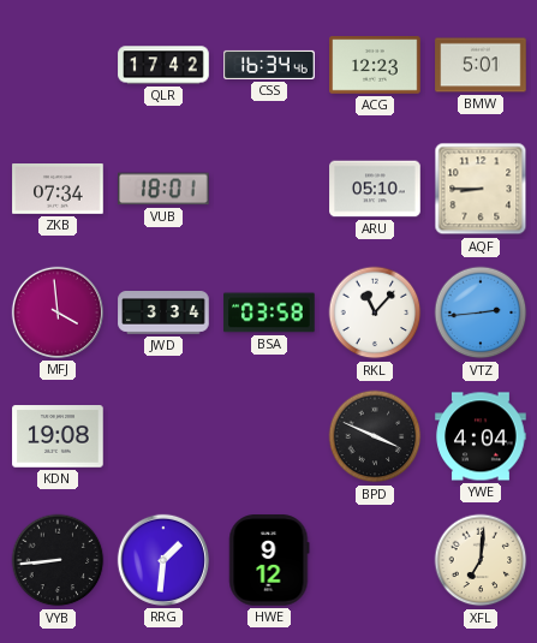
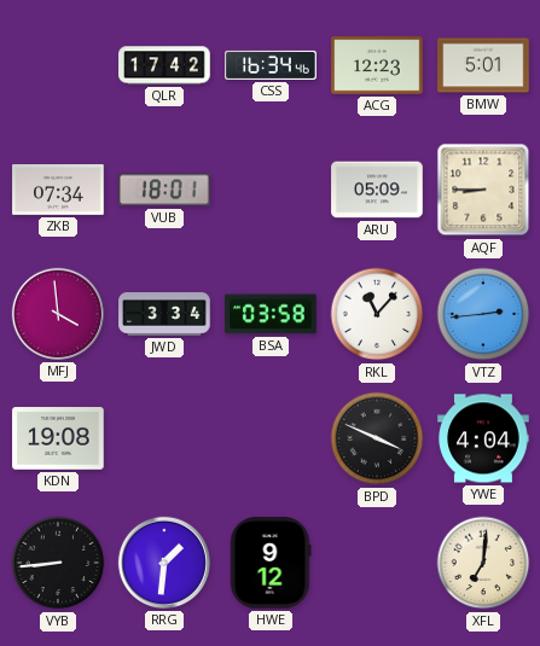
ARU: 05:10 -> 05:09
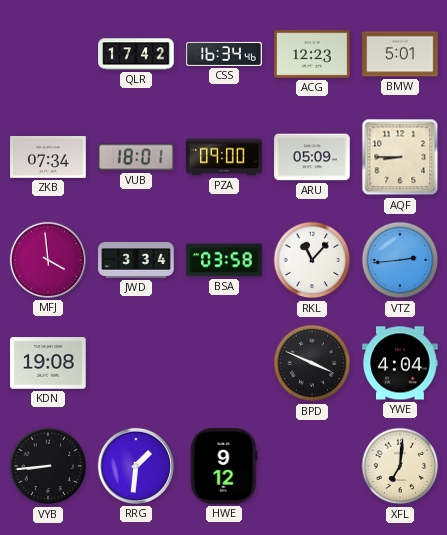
PZA: none -> 09:00
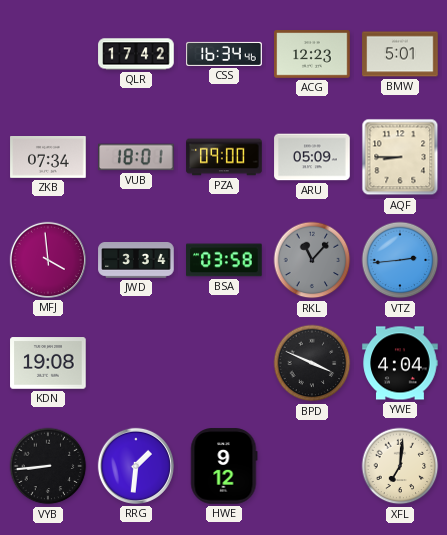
RKL dial: white -> grey
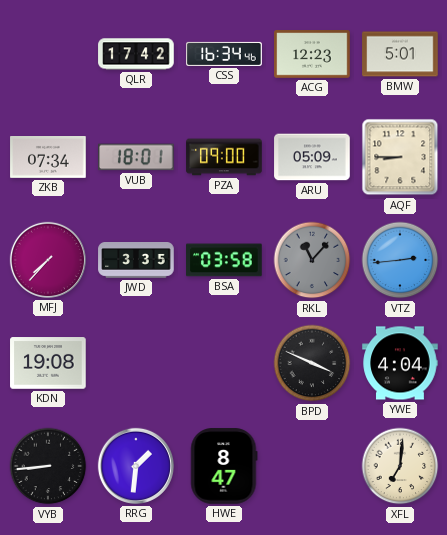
MFJ: 3:59 -> 7:37
JWD: 3:34 -> 3:35
HWE: 9:12 -> 8:47
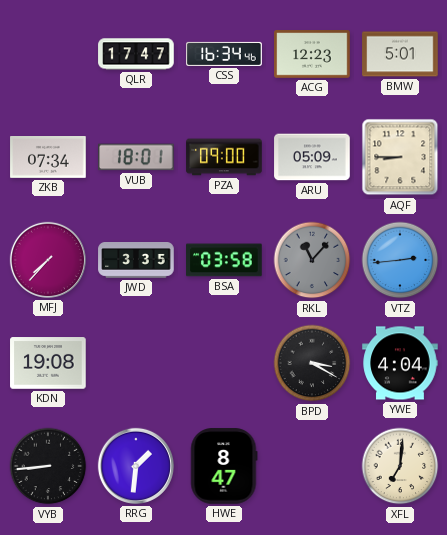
QLR: 17:42 -> 17:47
BPD: 3:49 -> 3:20
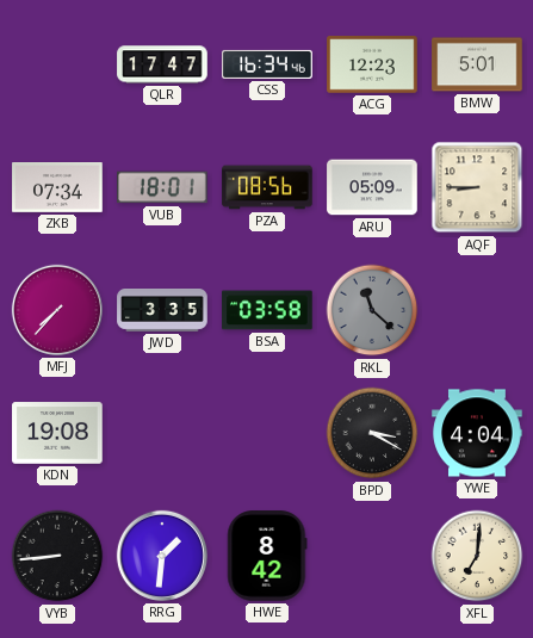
PZA: 09:00 -> 08:56
RKL: 11:07 -> 11:22
VTZ: 2:44 -> none
HWE: 8:47 -> 8:42
